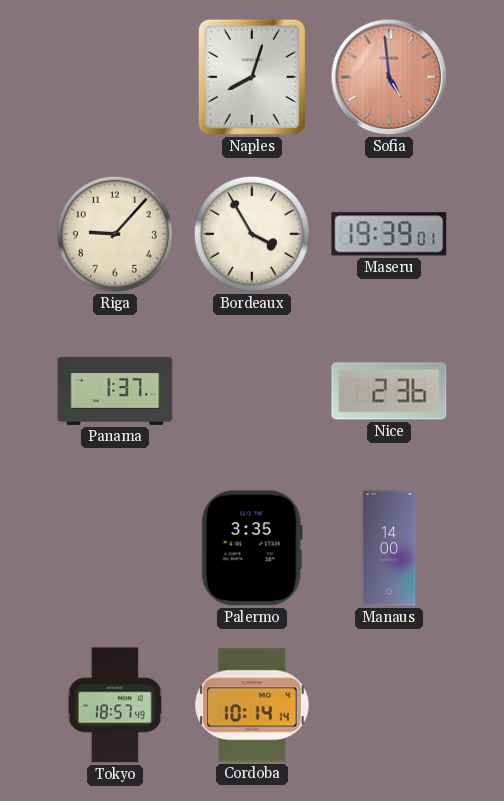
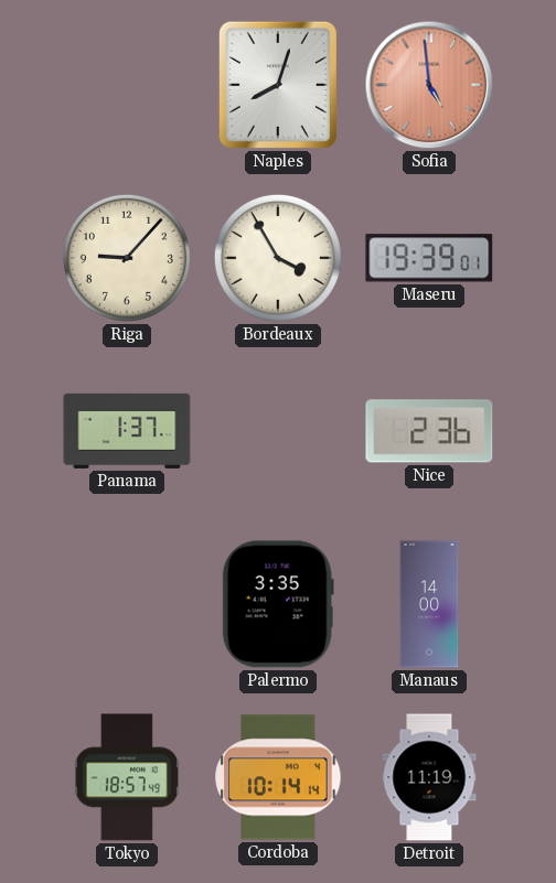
Detroit: none -> 11:19
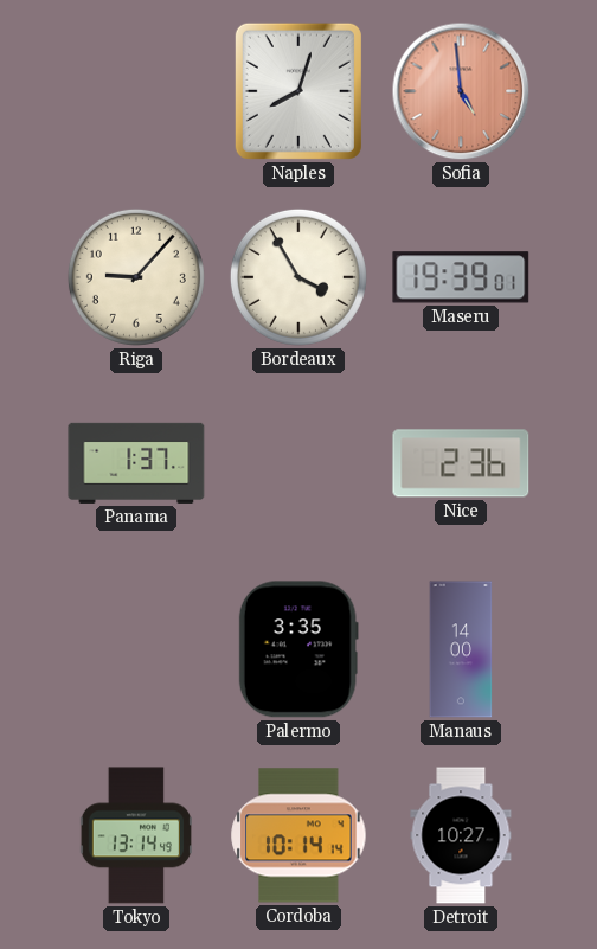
Tokyo: 18:57 -> 13:14
Detroit: 11:19 -> 10:27
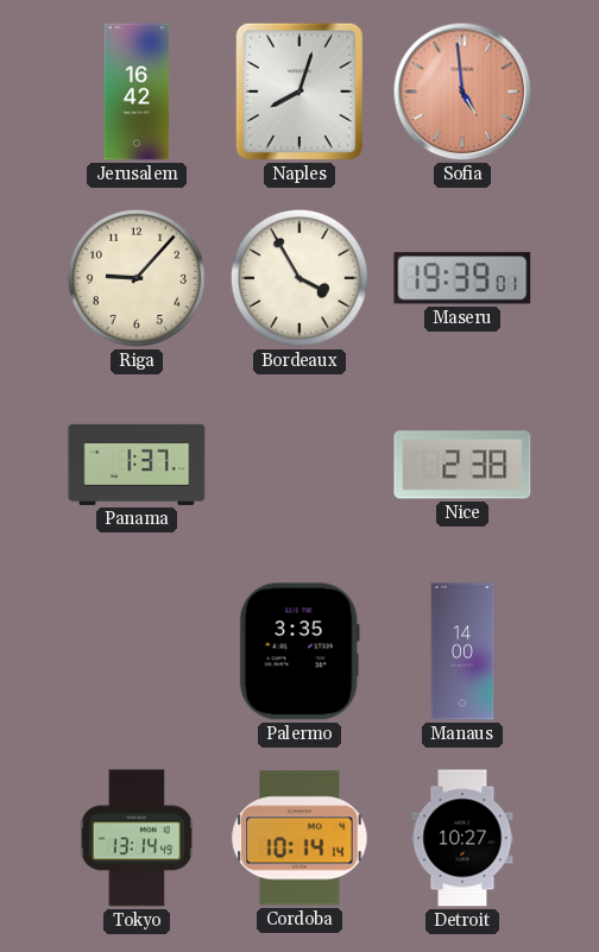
Jerusalem: none -> 16:42
Nice: 2:36 -> 2:38
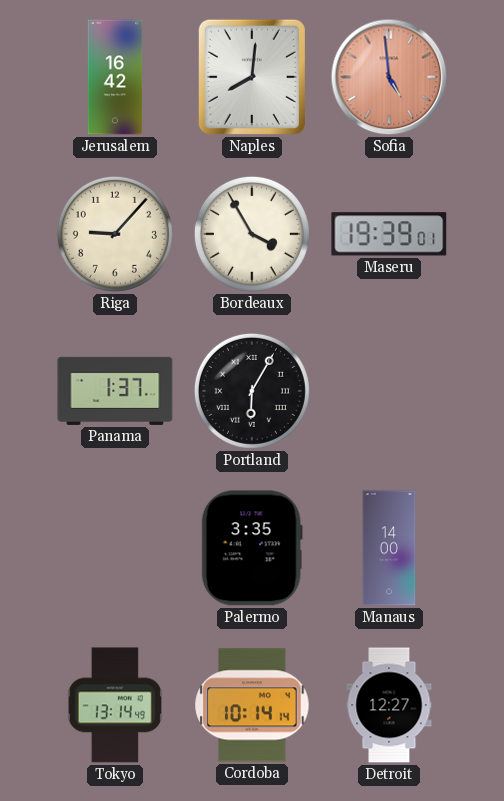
Naples: 8:03 -> 8:01
Portland: none -> 6:05
Nice: 2:38 -> none
Detroit: 10:27 -> 12:27
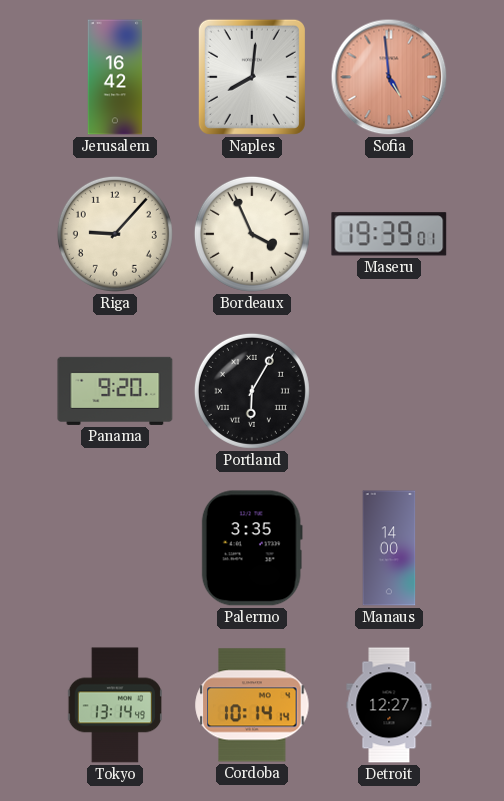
Bordeaux: 3:55 -> 3:56
Panama: 1:37 -> 9:20
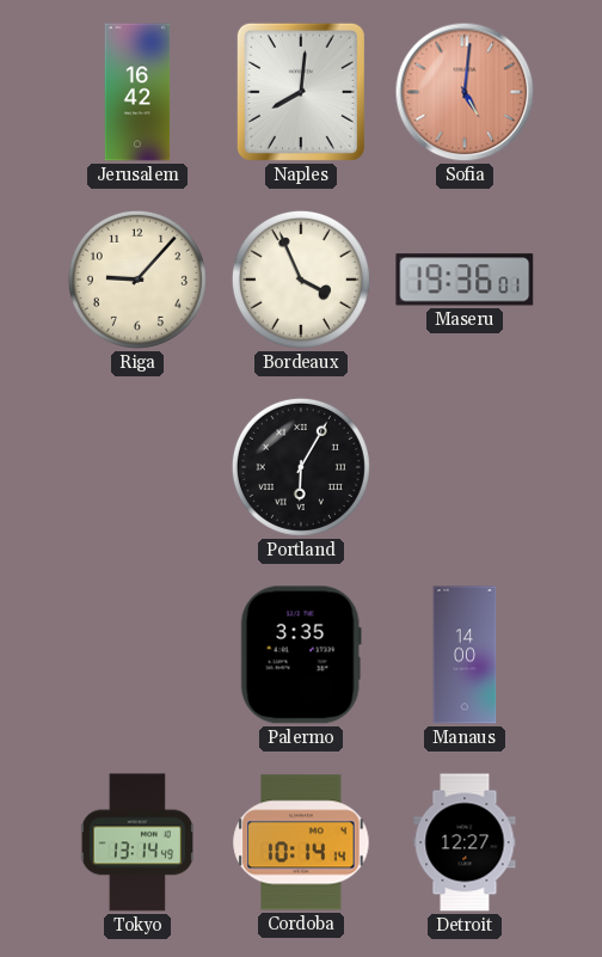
Sofia: 4:59 -> 5:01
Maseru: 19:39 -> 19:36
Panama: 9:20 -> none
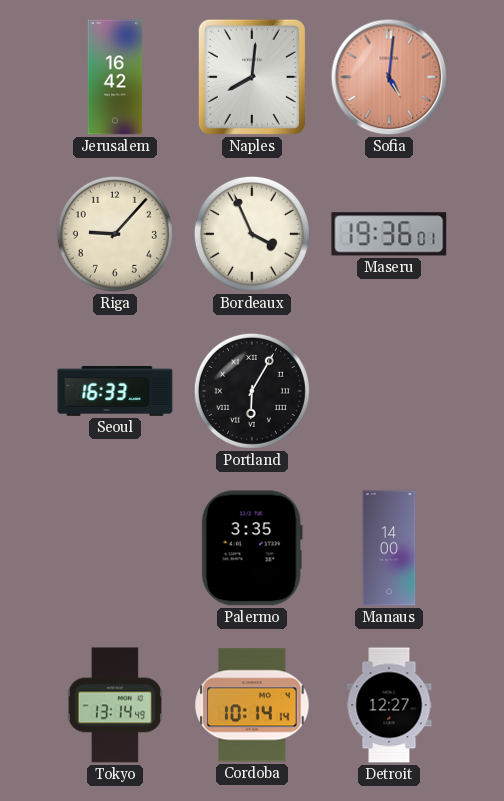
Seoul: none -> 16:33
